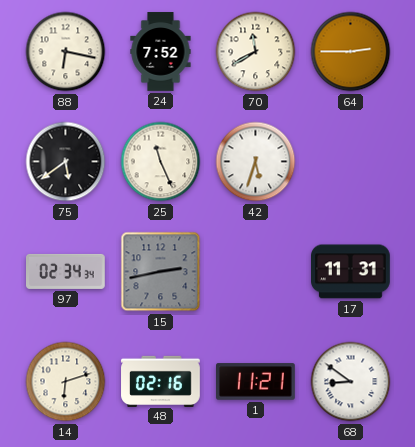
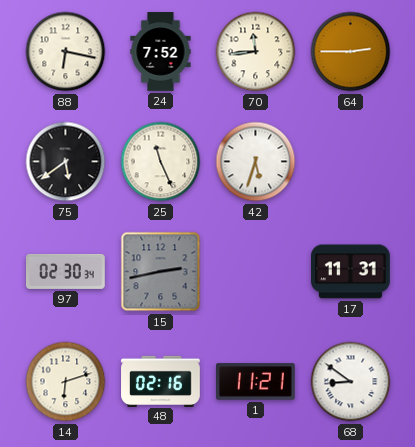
70: 11:40 -> 11:44
97: 02:34 -> 02:30
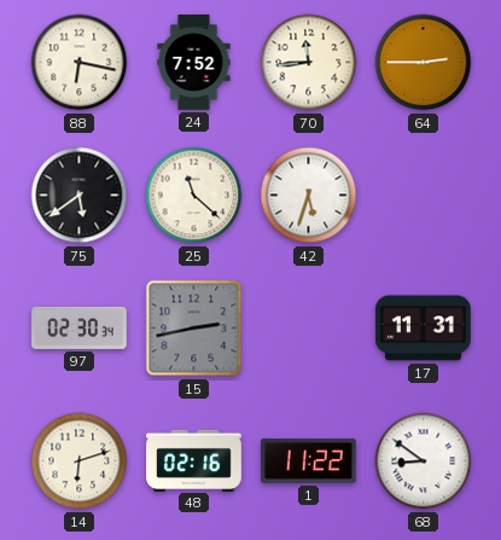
25: 11:26 -> 11:22
1: 11:21 -> 11:22
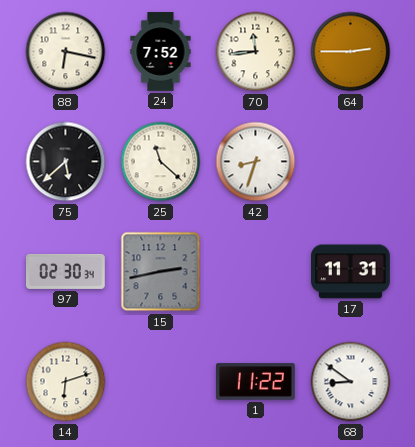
75: 5:39 -> 5:38
42: 5:33 -> 8:33
48: 02:16 -> none
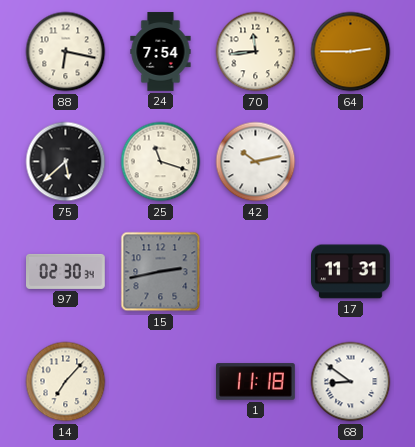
24: 7:52 -> 7:54
25: 11:22 -> 11:18
42: 8:33 -> 10:13
14: 6:12 -> 7:07
1: 11:22 -> 11:18
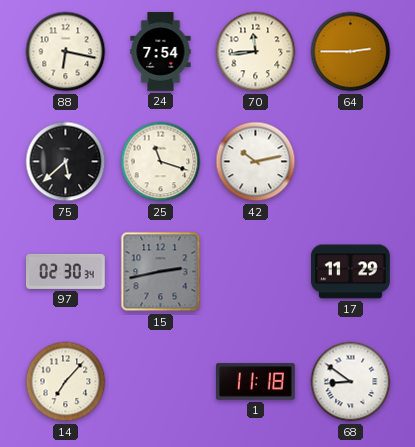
17: 11:31 -> 11:29
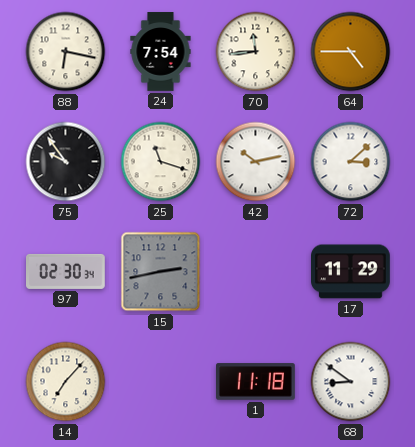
64: 2:45 -> 4:45
75: 5:38 -> 9:54
72: none -> 3:08
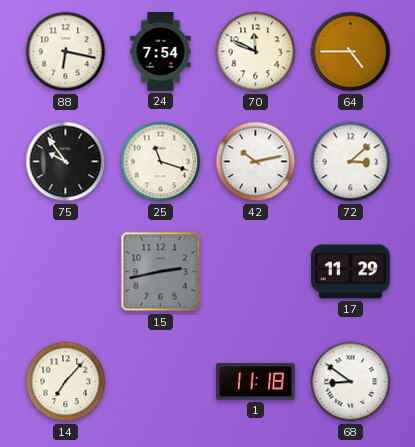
70: 11:44 -> 11:49
97: 02:30 -> none
